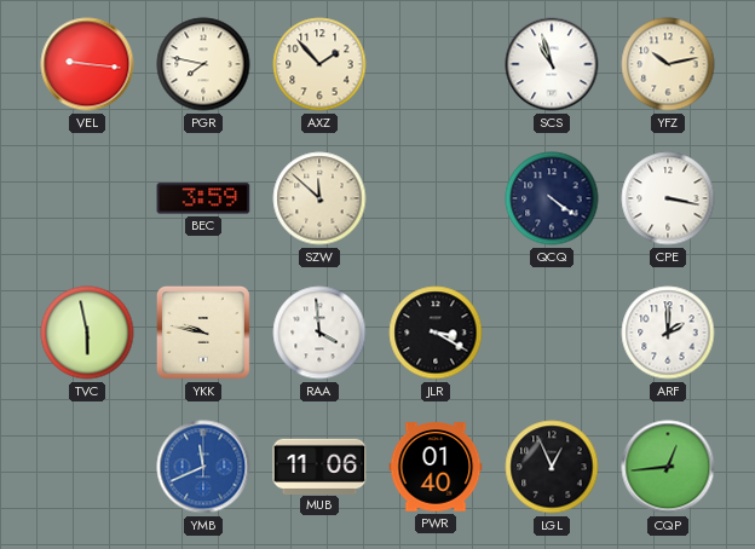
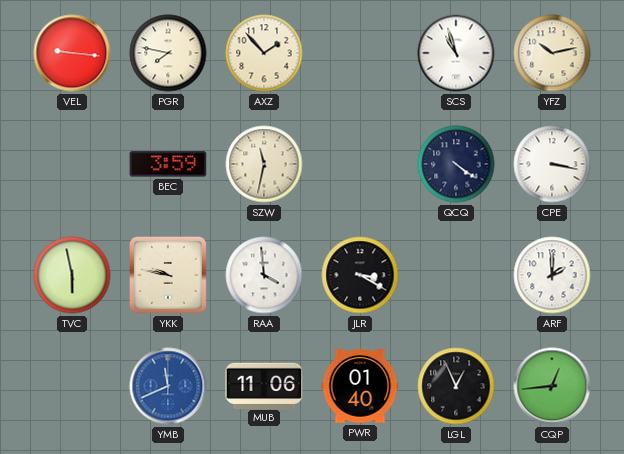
SZW: 11:52 -> 11:32
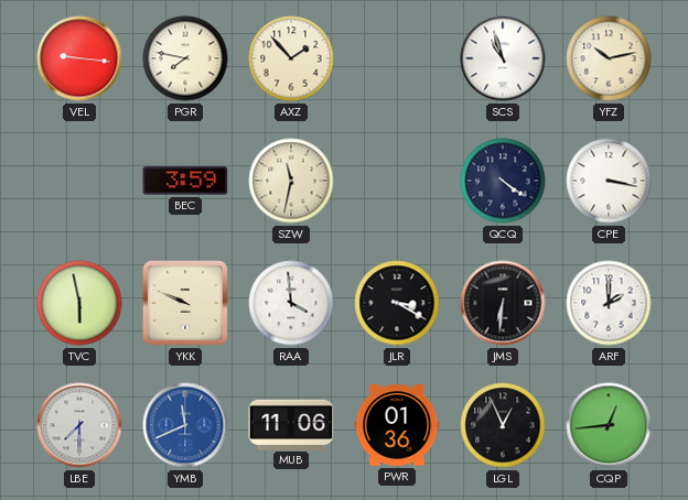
YKK: 9:47 -> 9:49
JMS: none -> 6:31
LBE: none -> 7:30
PWR: 01:40 -> 01:36
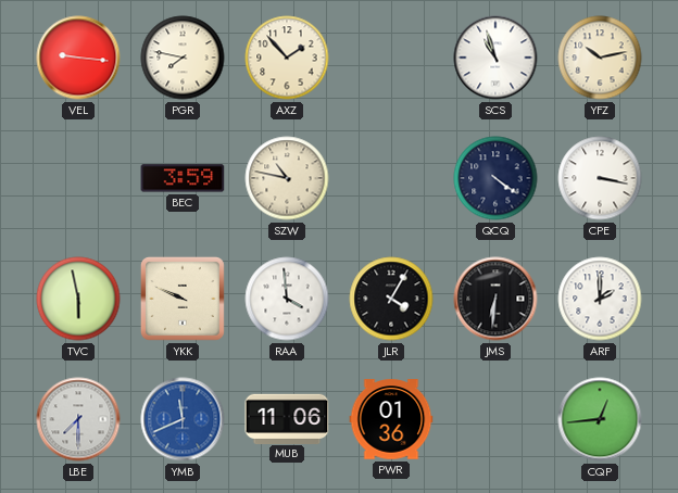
SZW: 11:32 -> 10:47
JLR: 3:20 -> 4:05
LGL: 12:56 -> none
